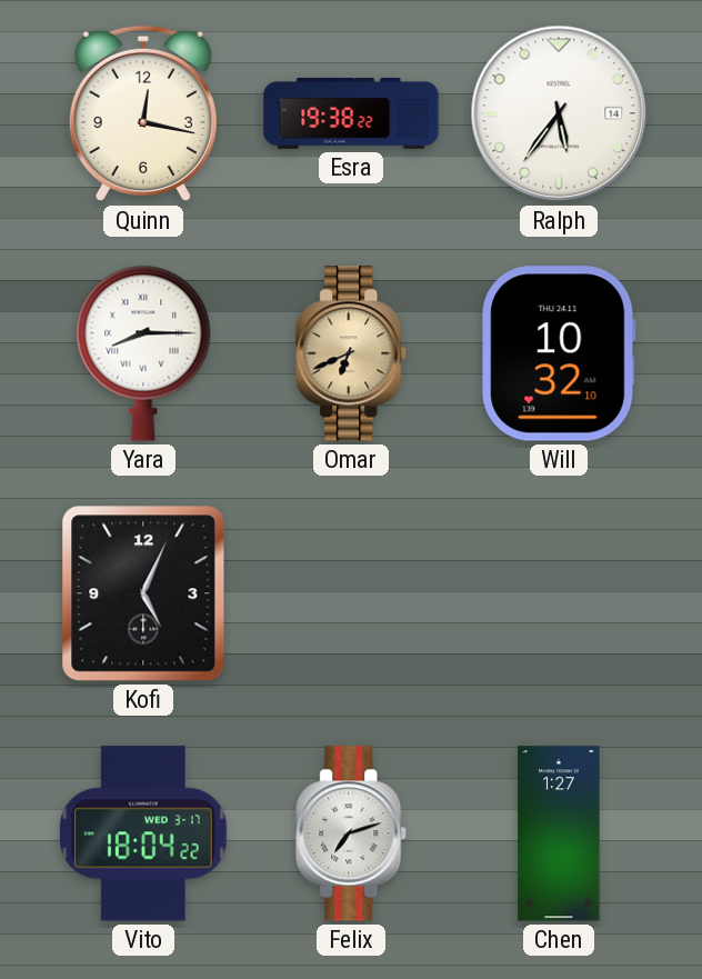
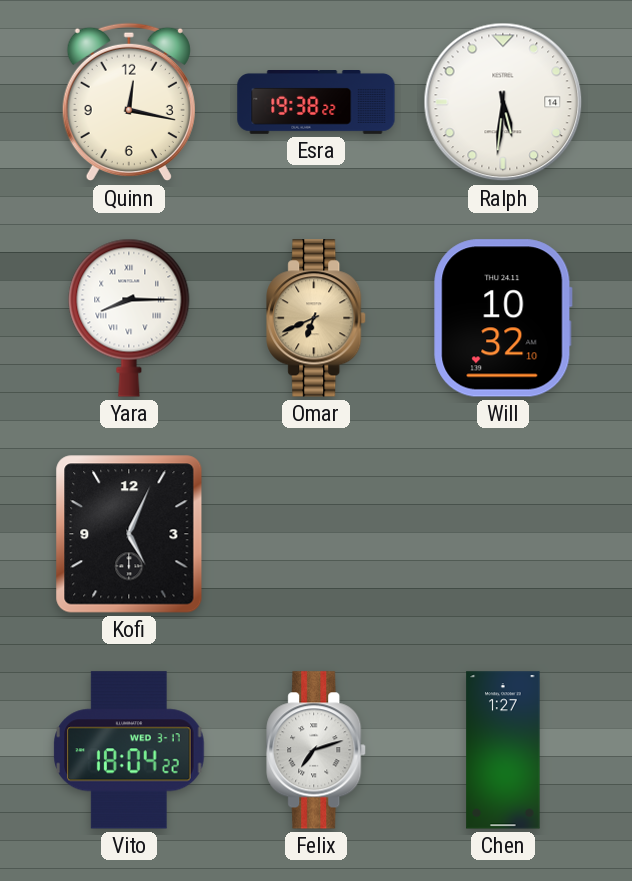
Ralph: 5:36 -> 5:31
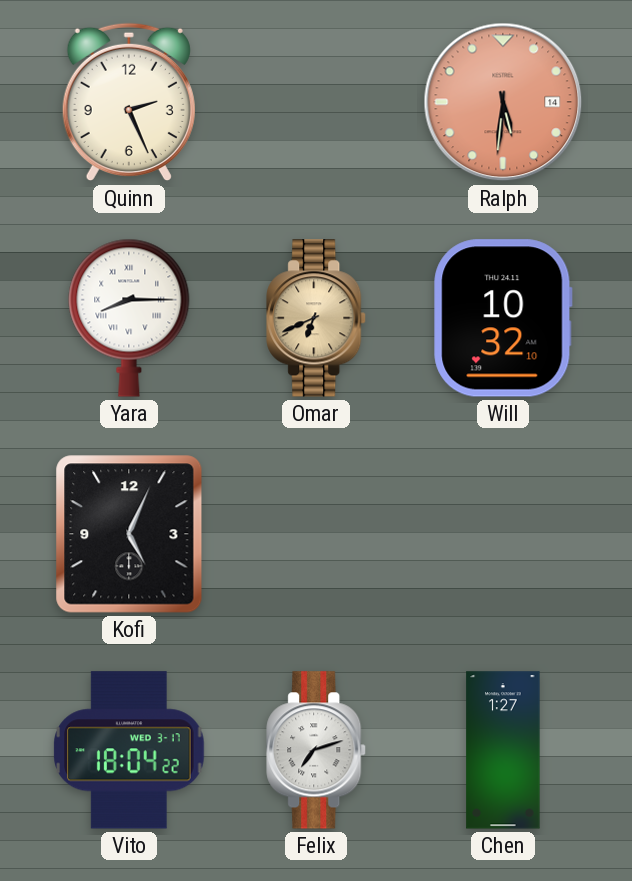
Quinn: 12:17 -> 2:26
Esra: 19:38 -> none
Ralph dial: white -> salmon
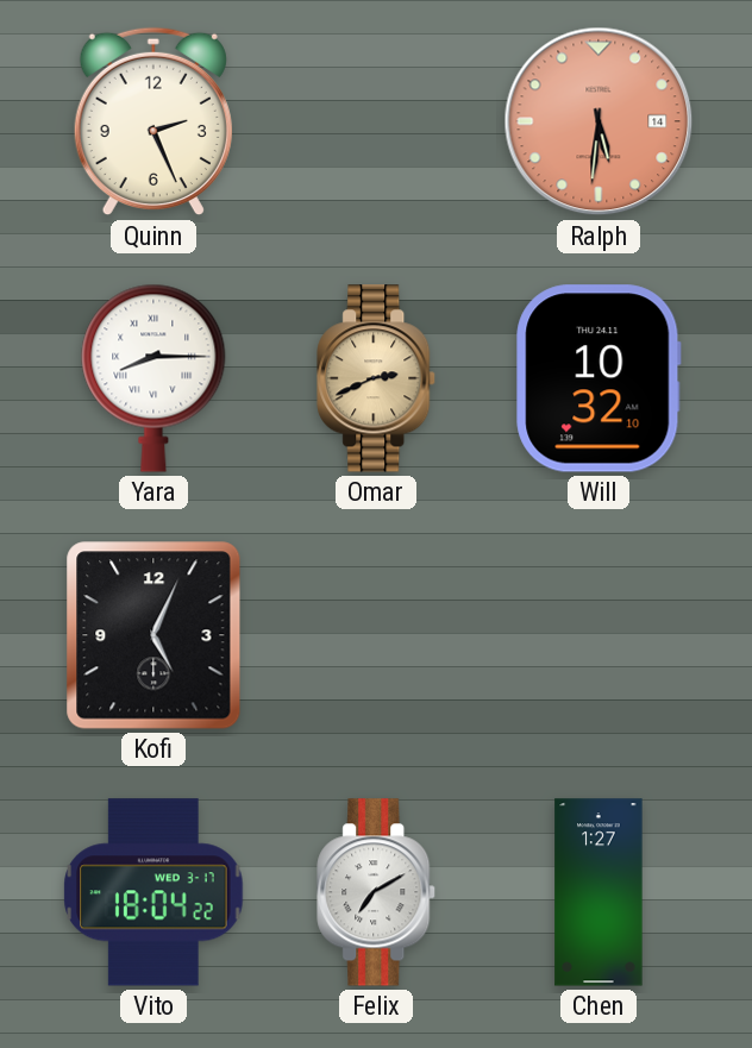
Omar: 6:41 -> 2:41
Felix: 7:12 -> 7:10
